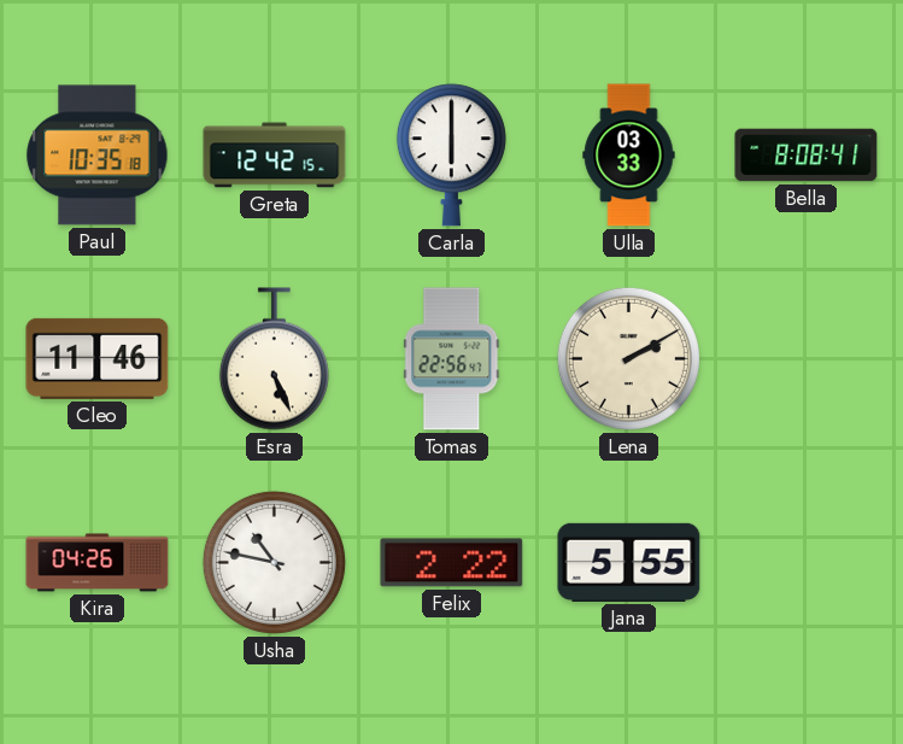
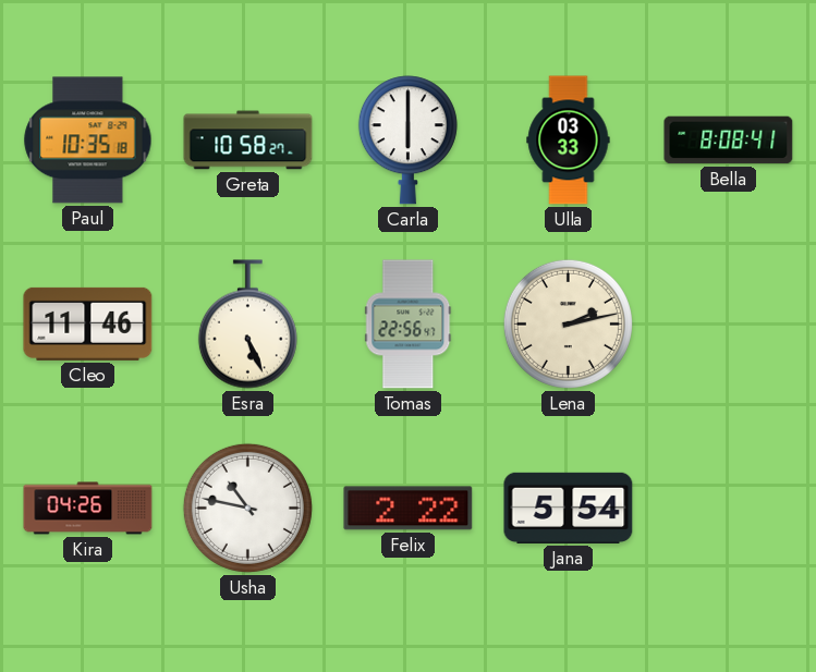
Greta: 12:42 -> 10:58
Lena: 2:10 -> 2:13
Jana: 5:55 -> 5:54
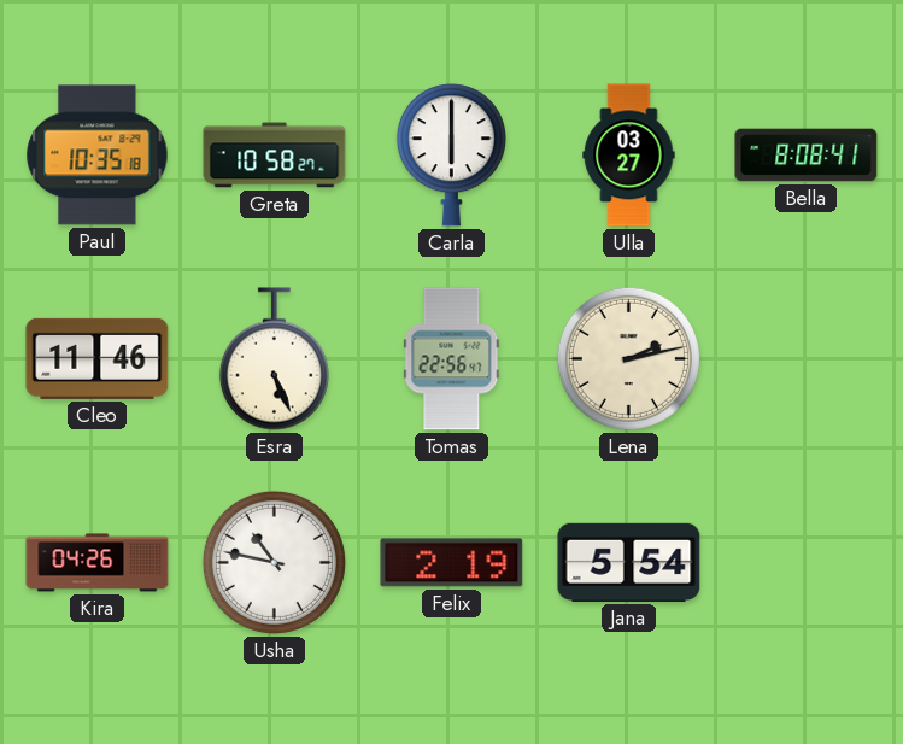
Ulla: 03:33 -> 03:27
Felix: 2:22 -> 2:19
